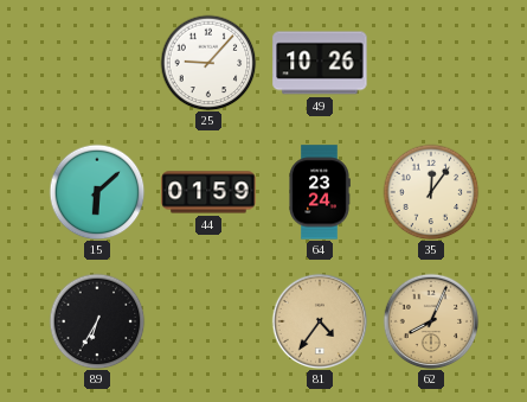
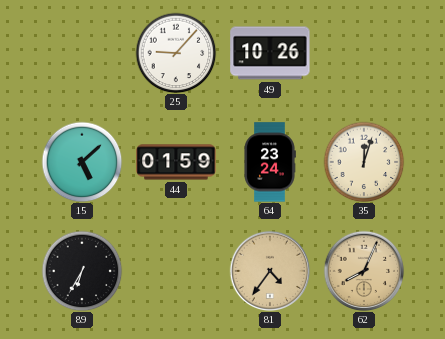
15: 6:08 -> 5:08
35: 12:06 -> 12:03
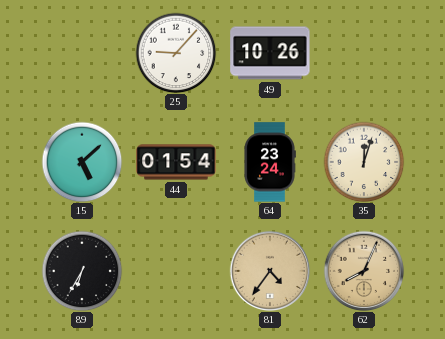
44: 01:59 -> 01:54
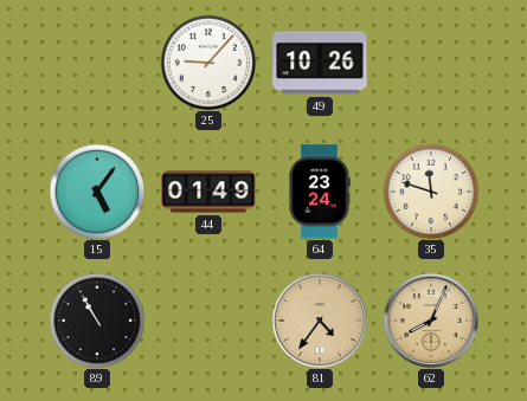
15: 5:08 -> 5:06
44: 01:54 -> 01:49
35: 12:03 -> 11:48
89: 6:35 -> 10:55
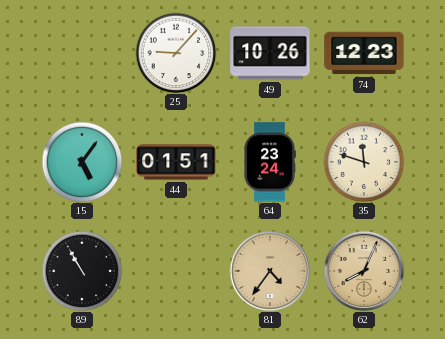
74: none -> 12:23
44: 01:49 -> 01:51
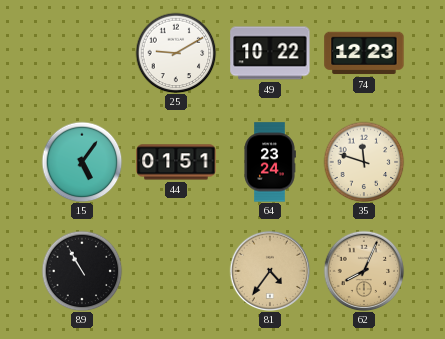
25: 9:07 -> 9:10
49: 10:26 -> 10:22
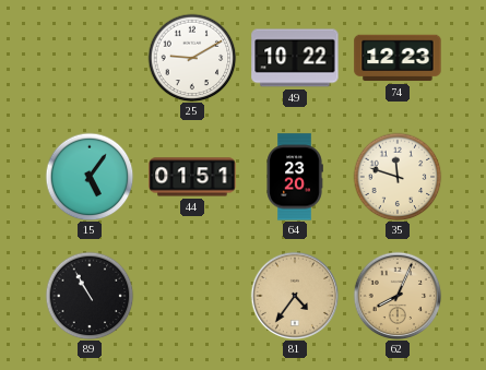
64: 23:24 -> 23:20
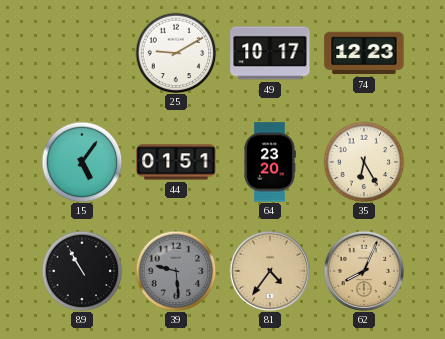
49: 10:22 -> 10:17
35: 11:48 -> 6:25
39: none -> 9:29
